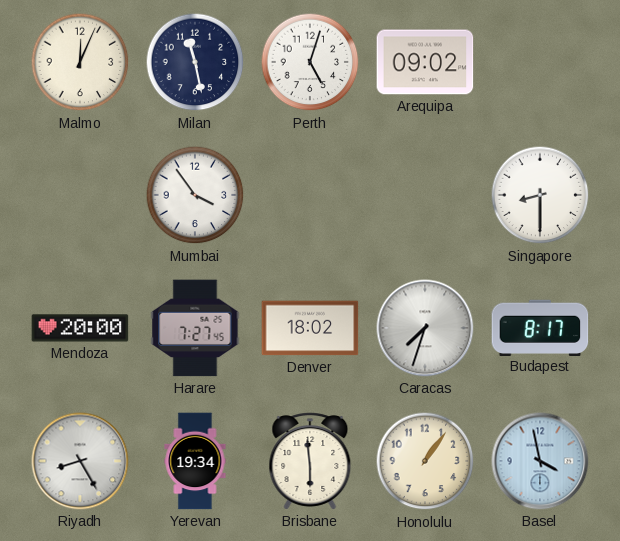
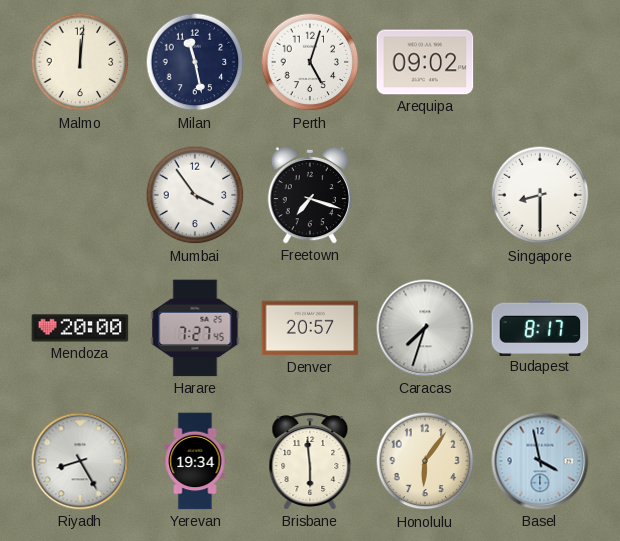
Malmo: 12:04 -> 12:01
Freetown: none -> 7:18
Denver: 18:02 -> 20:57
Honolulu: 1:06 -> 6:06
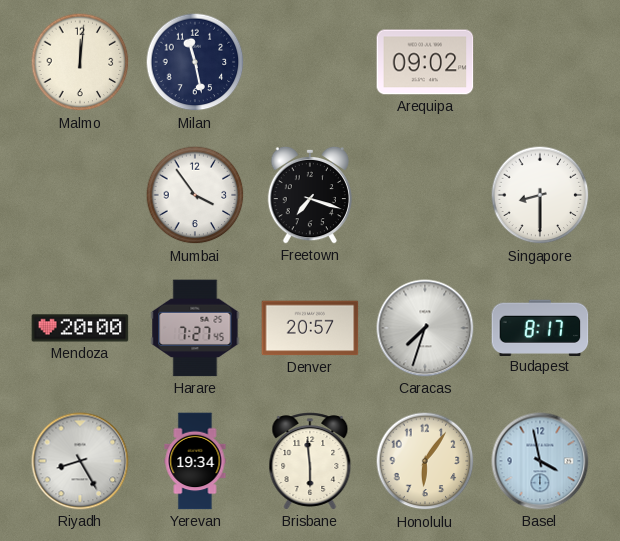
Perth: 5:03 -> none
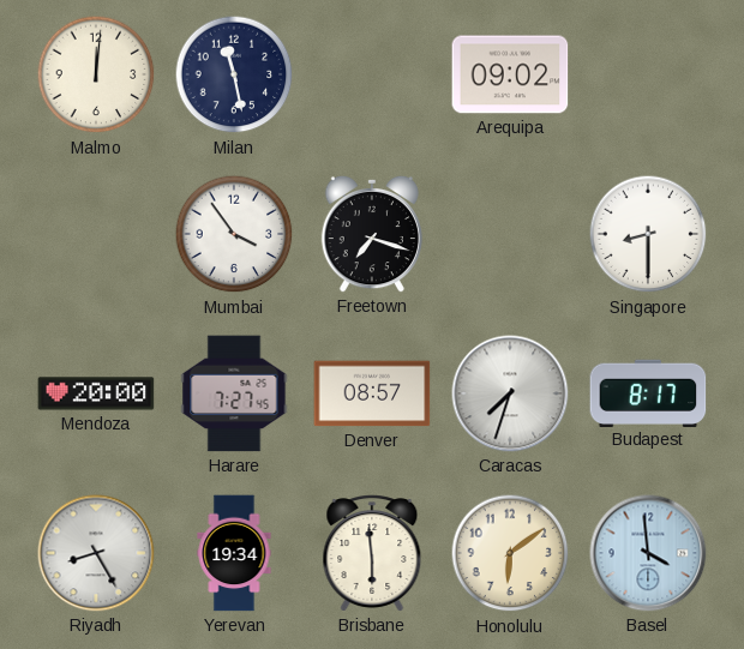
Denver: 20:57 -> 08:57
Honolulu: 6:06 -> 6:09
Basel: 3:58 -> 3:59
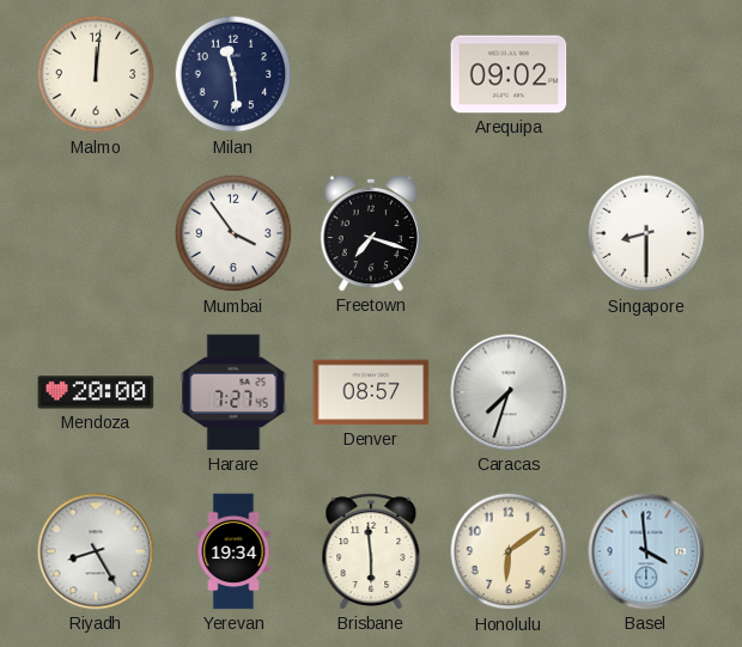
Milan: 11:28 -> 11:29
Budapest: 8:17 -> none
